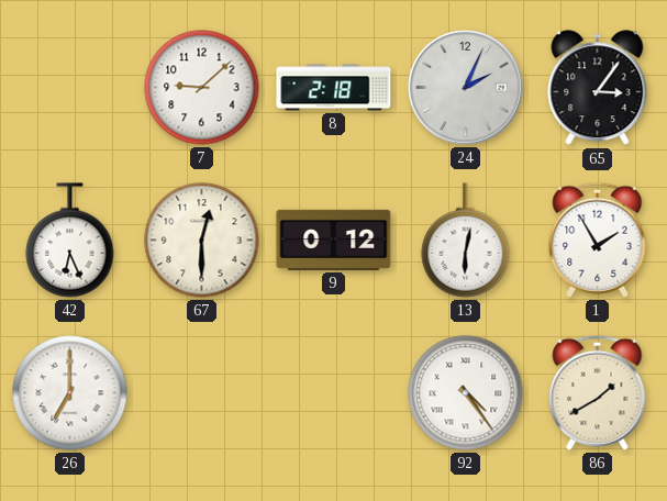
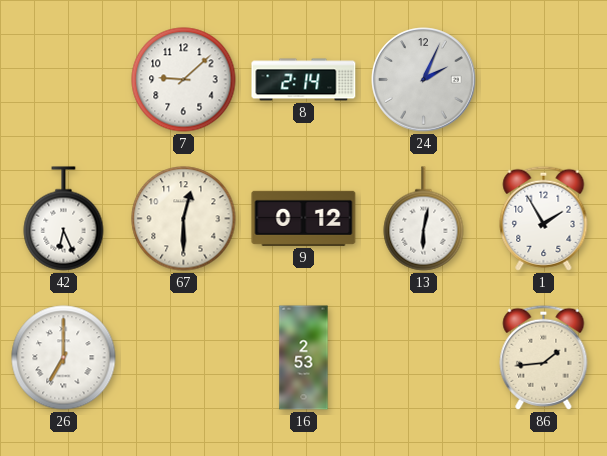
8: 2:18 -> 2:14
65: 3:06 -> none
16: none -> 2:53
92: 4:24 -> none
86: 1:40 -> 1:44
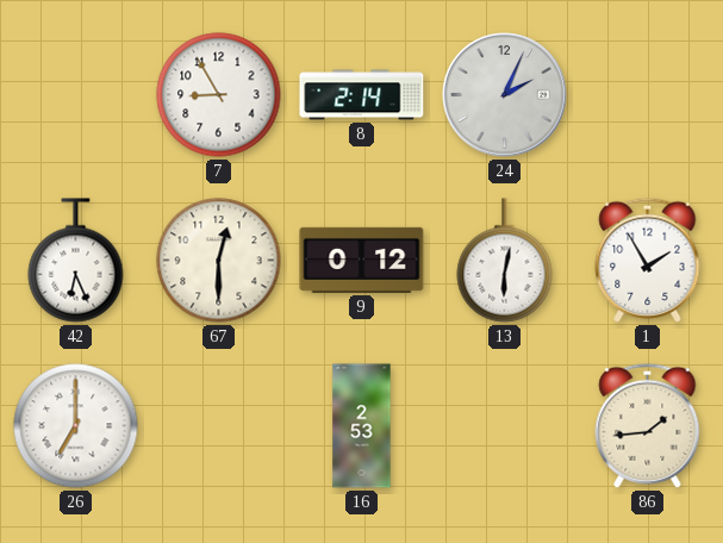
7: 9:08 -> 8:55
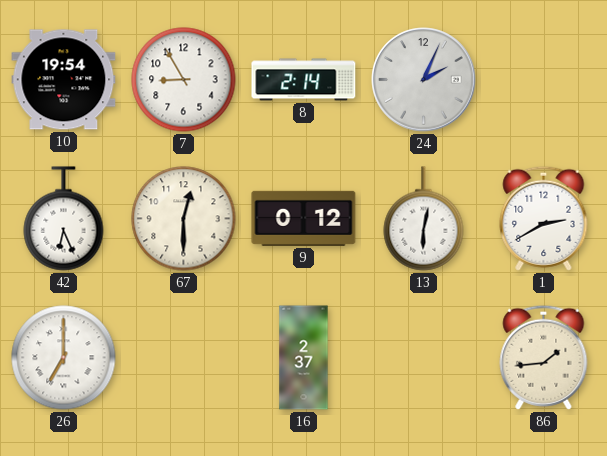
10: none -> 19:54
1: 1:55 -> 2:40
16: 2:53 -> 2:37
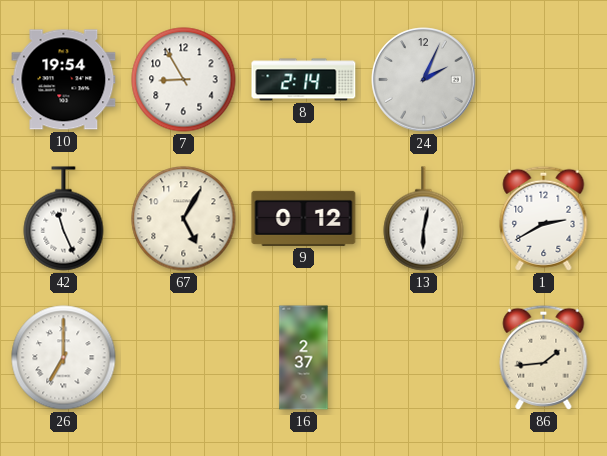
42: 6:26 -> 11:26
67: 12:30 -> 5:05
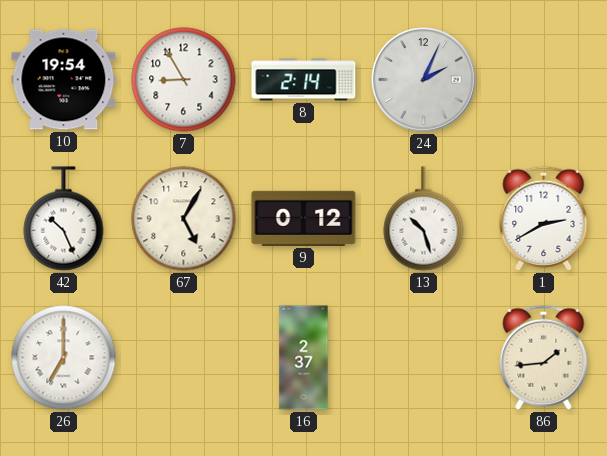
42: 11:26 -> 10:26
13: 6:02 -> 10:27
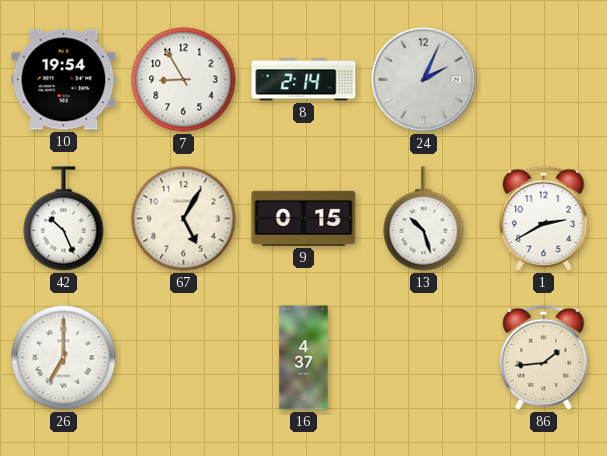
9: 0:12 -> 0:15
16: 2:37 -> 4:37
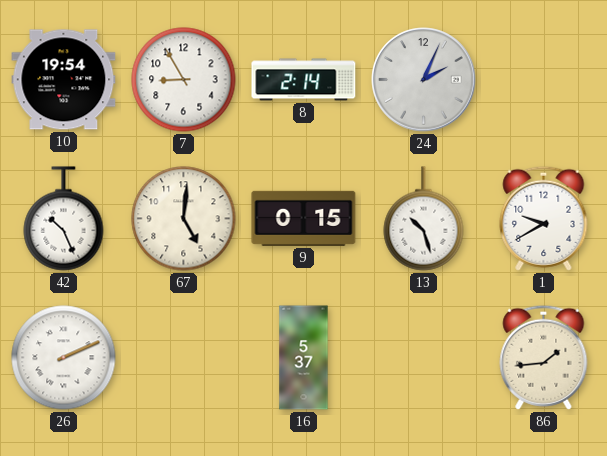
67: 5:05 -> 5:01
1: 2:40 -> 9:40
26: 7:00 -> 2:11
16: 4:37 -> 5:37
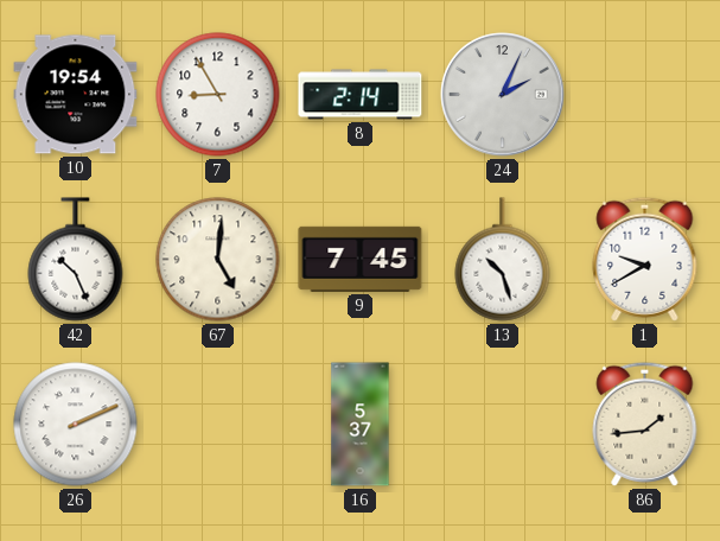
9: 0:15 -> 7:45
